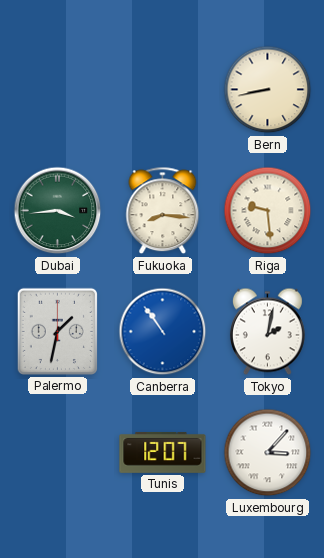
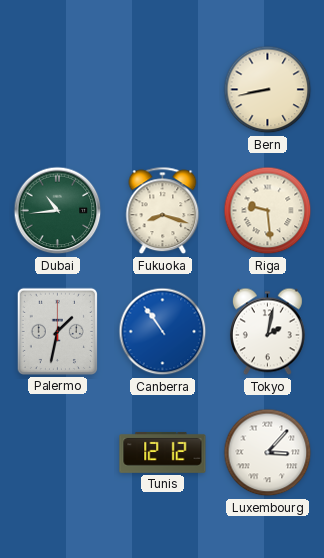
Dubai: 3:44 -> 10:44
Fukuoka: 8:16 -> 8:18
Tunis: 12:07 -> 12:12
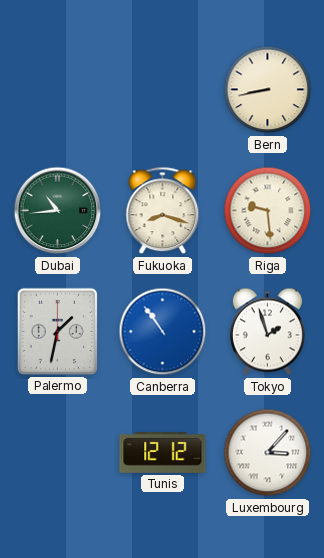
Tokyo: 2:02 -> 1:57
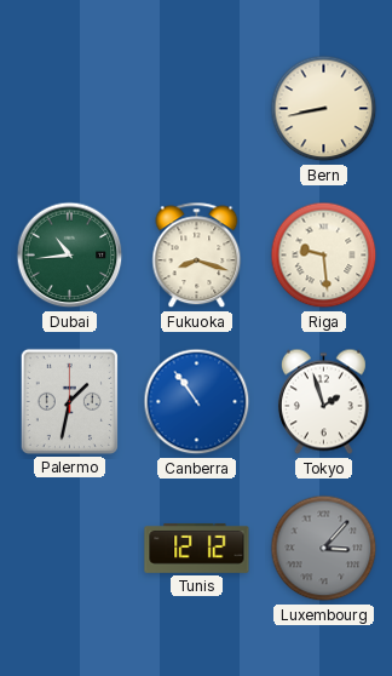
Luxembourg dial: white -> grey
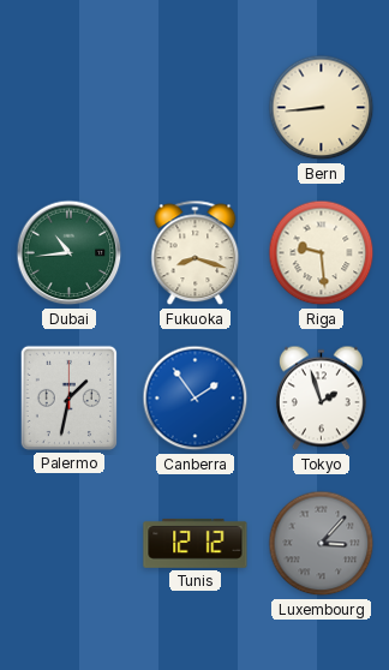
Bern: 8:43 -> 8:44
Canberra: 10:54 -> 1:54
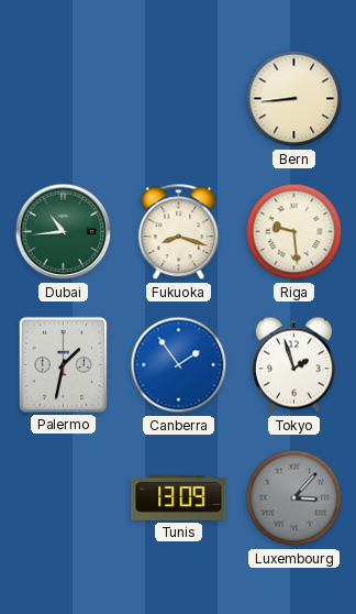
Tunis: 12:12 -> 13:09
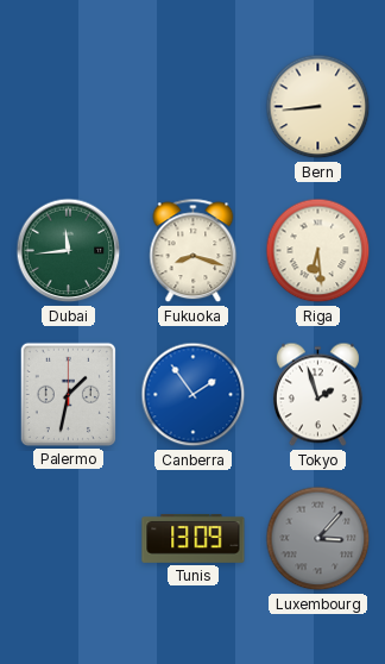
Dubai: 10:44 -> 11:44
Riga: 9:29 -> 6:29
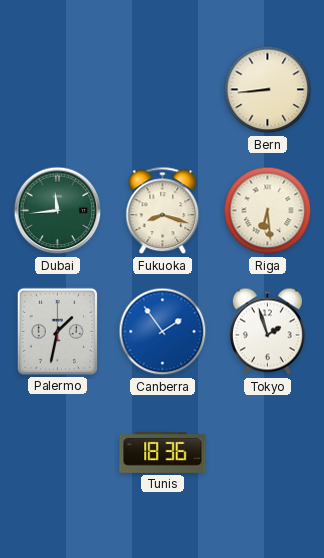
Tunis: 13:09 -> 18:36
Luxembourg: 3:07 -> none
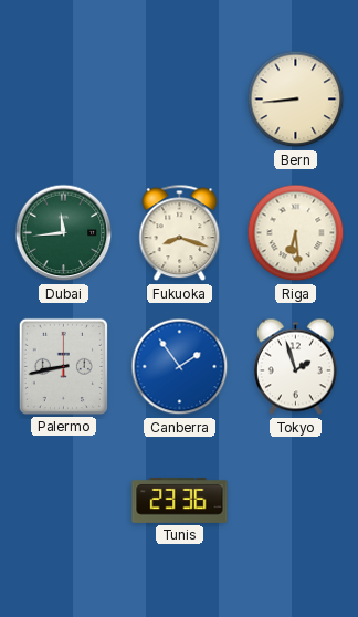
Palermo: 1:32 -> 8:43
Tunis: 18:36 -> 23:36
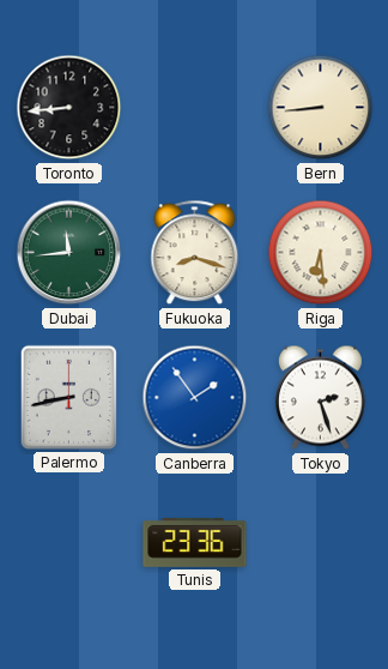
Toronto: none -> 8:44
Tokyo: 1:57 -> 2:27
